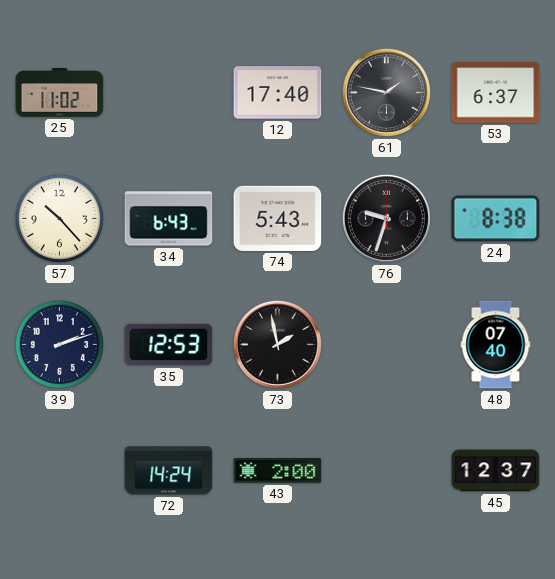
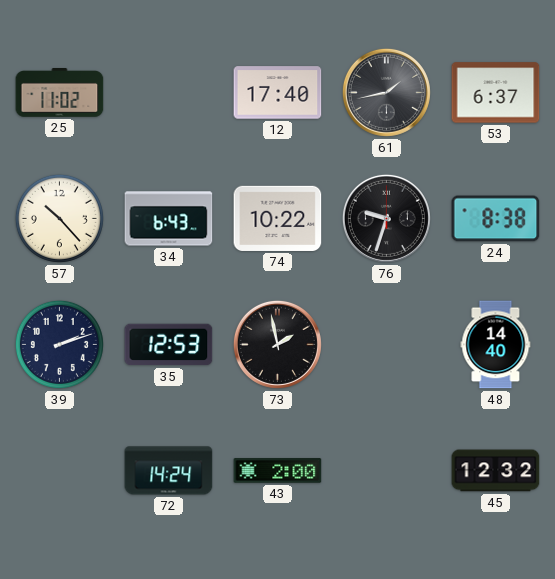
61: 1:47 -> 1:43
74: 5:43 -> 10:22
48: 07:40 -> 14:40
45: 12:37 -> 12:32
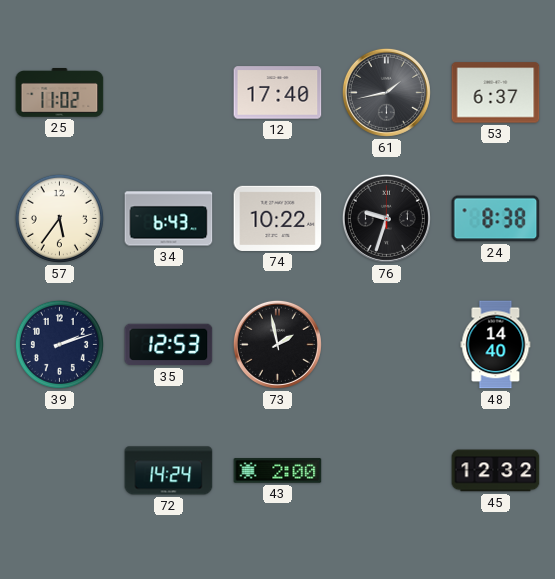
57: 10:23 -> 5:36
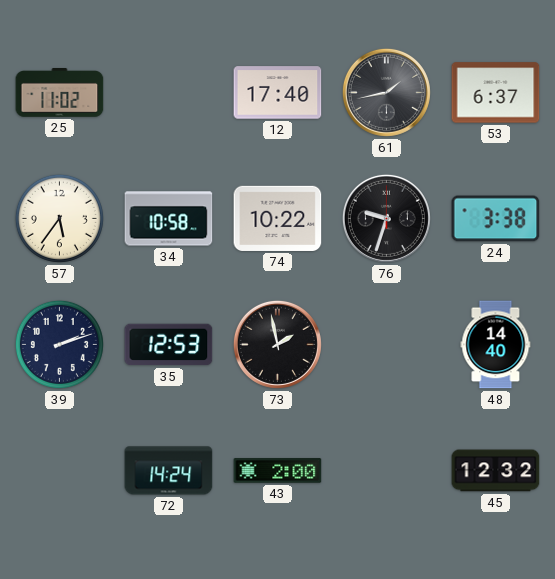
34: 6:43 -> 10:58
24: 8:38 -> 3:38
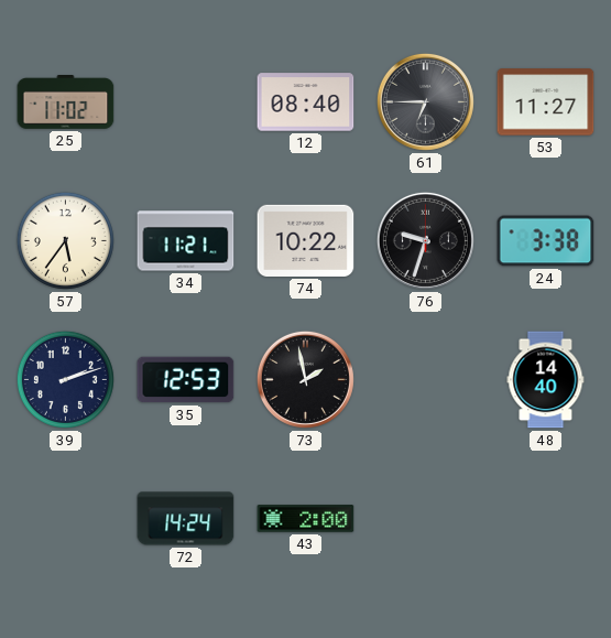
12: 17:40 -> 08:40
61: 1:43 -> 6:45
53: 6:37 -> 11:27
34: 10:58 -> 11:21
45: 12:32 -> none
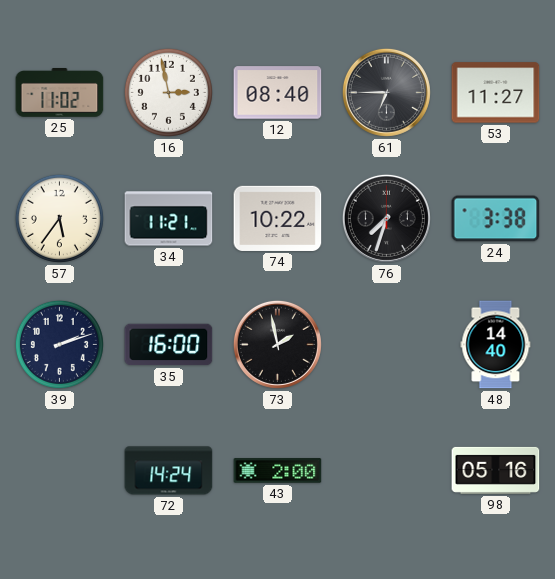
16: none -> 2:58
76: 9:33 -> 7:33
35: 12:53 -> 16:00
98: none -> 05:16
